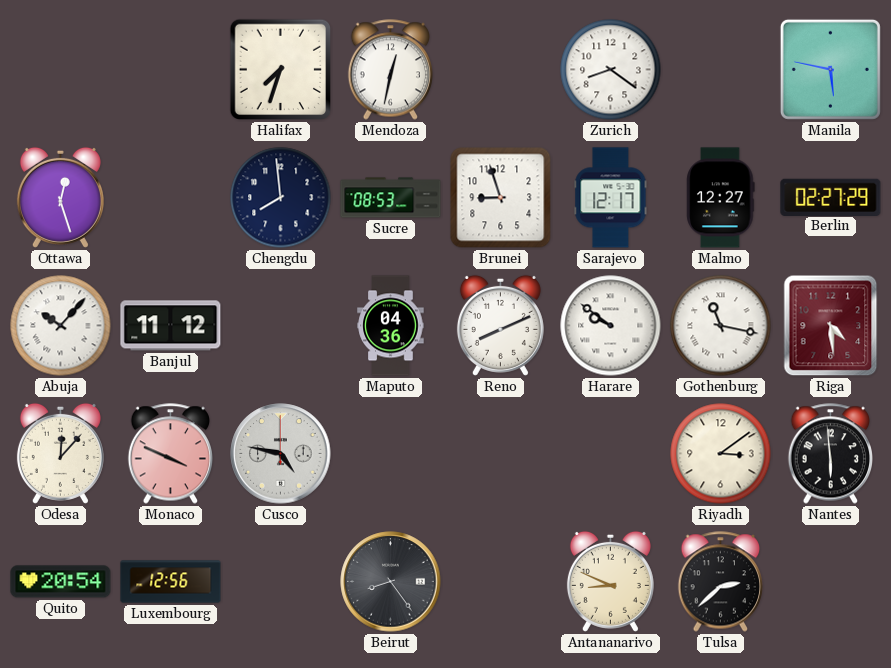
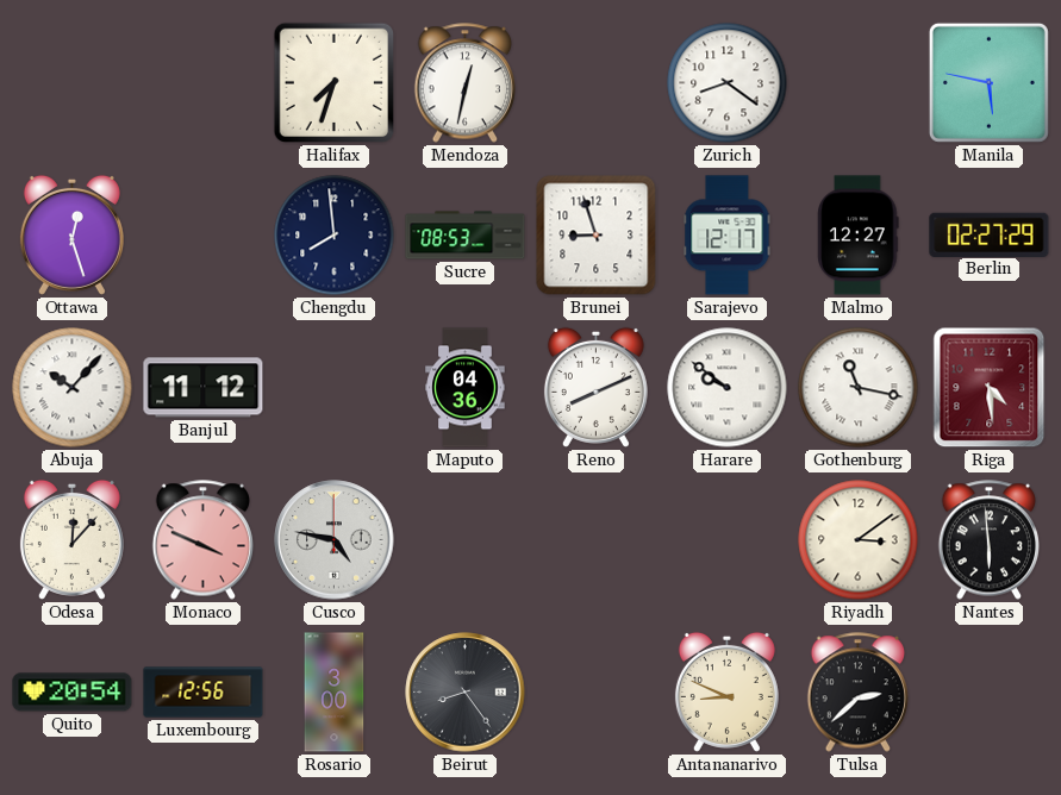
Rosario: none -> 3:00
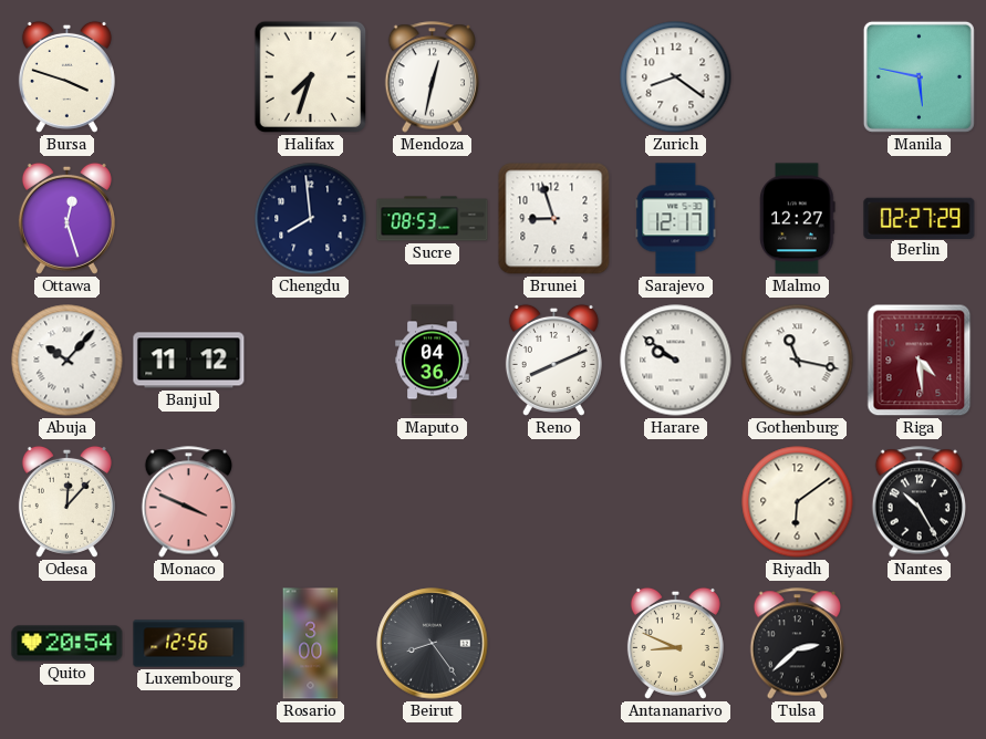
Bursa: none -> 3:48
Cusco: 4:47 -> none
Riyadh: 3:09 -> 6:09
Nantes: 5:59 -> 10:25
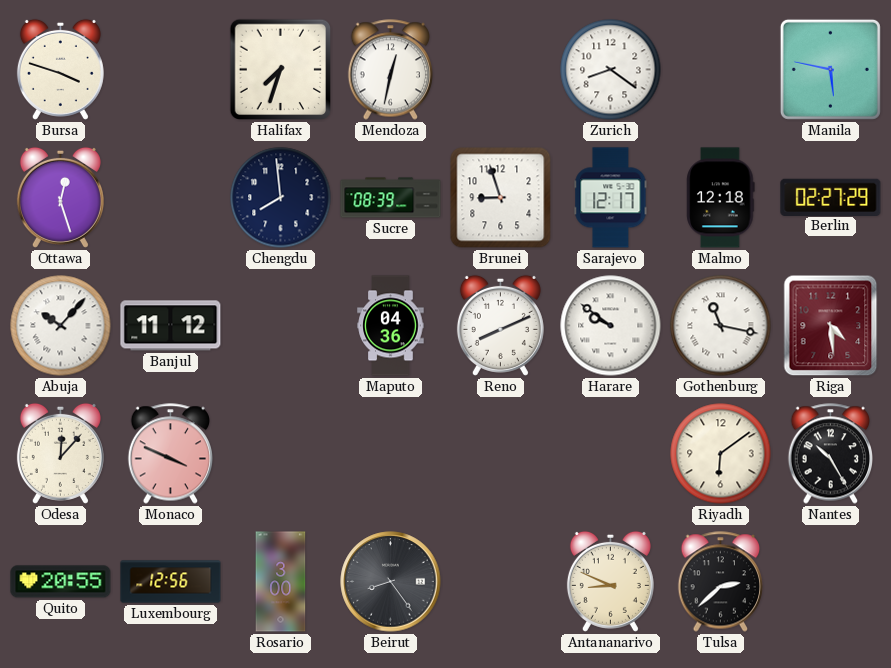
Sucre: 08:53 -> 08:39
Malmo: 12:27 -> 12:18
Quito: 20:54 -> 20:55
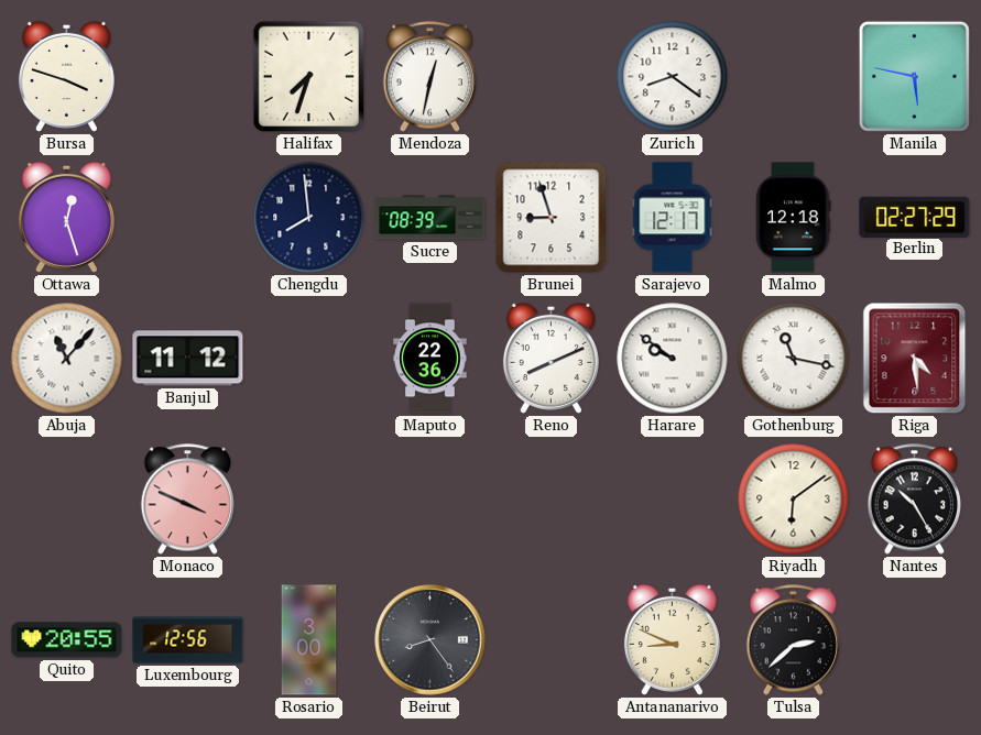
Abuja: 10:07 -> 11:07
Maputo: 04:36 -> 22:36
Odesa: 12:07 -> none
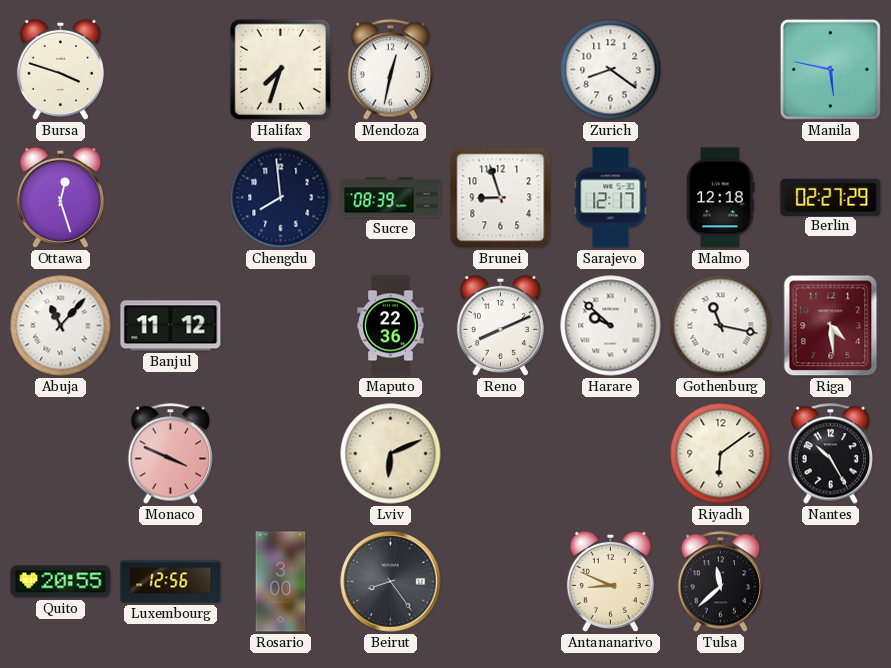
Harare: 9:51 -> 9:52
Lviv: none -> 6:11
Tulsa: 2:38 -> 11:38
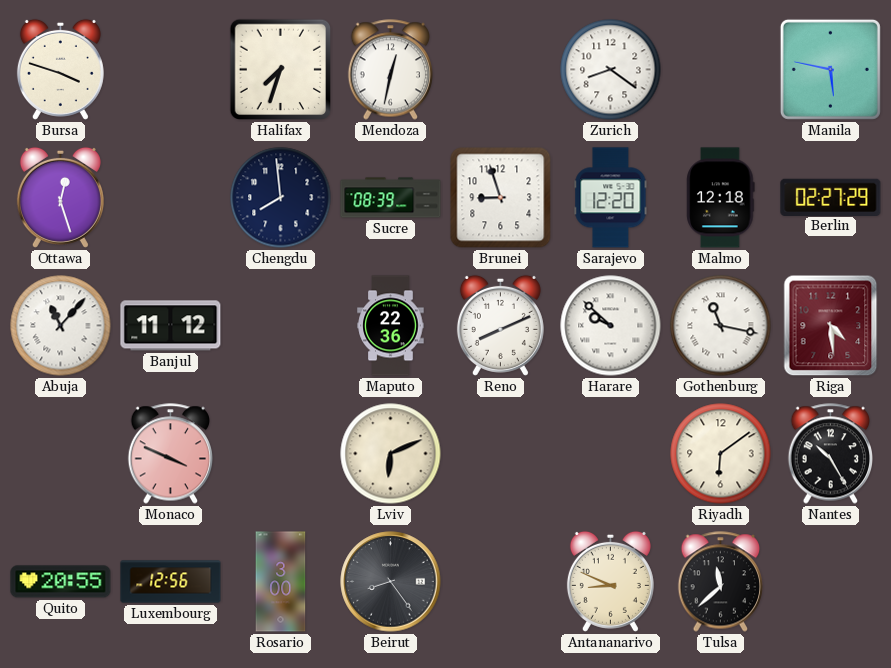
Sarajevo: 12:17 -> 12:20
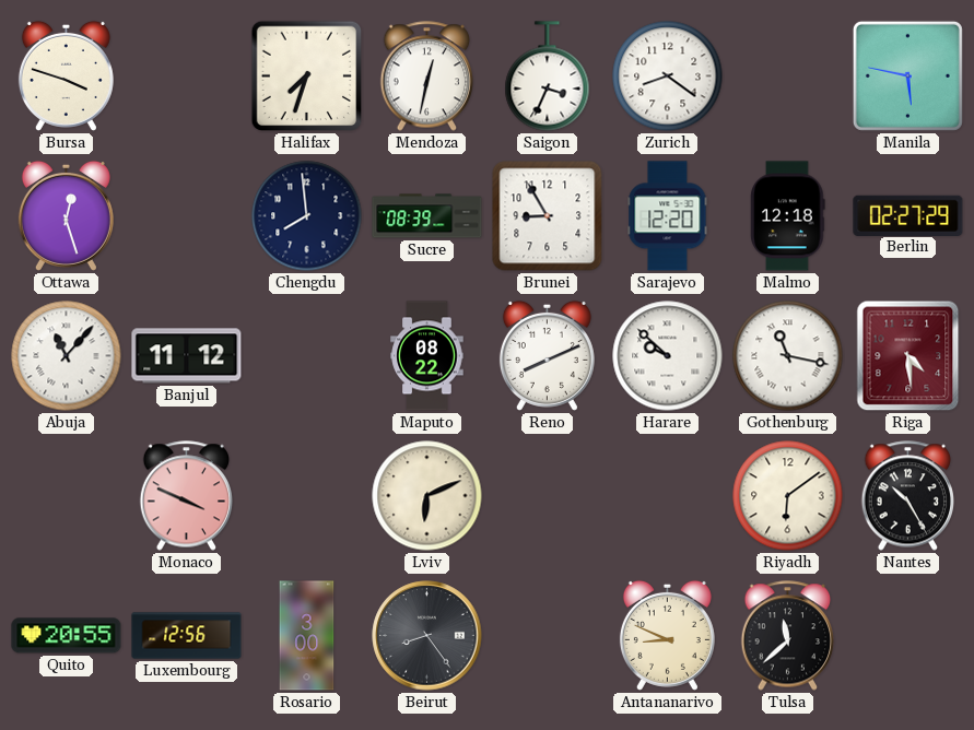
Saigon: none -> 3:34
Brunei: 8:57 -> 8:55
Maputo: 22:36 -> 08:22
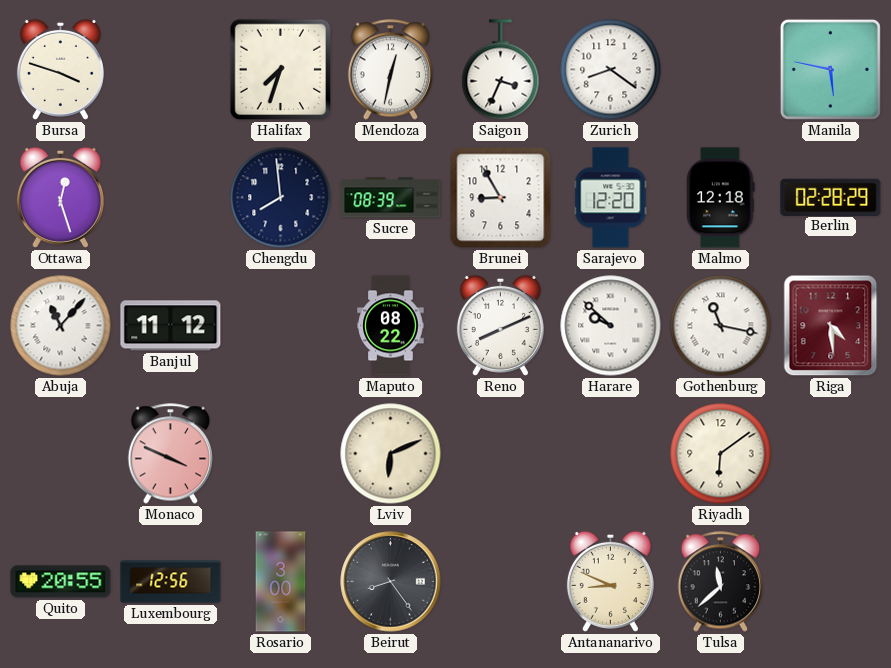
Berlin: 02:27 -> 02:28
Nantes: 10:25 -> none
